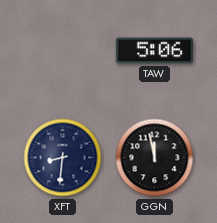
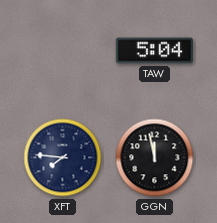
TAW: 5:06 -> 5:04
XFT: 8:31 -> 7:46
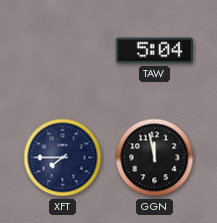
XFT: 7:46 -> 7:45
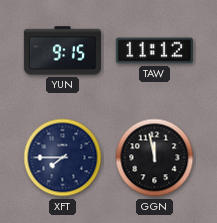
YUN: none -> 9:15
TAW: 5:04 -> 11:12
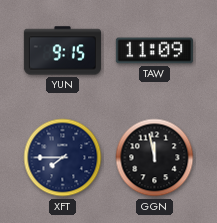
TAW: 11:12 -> 11:09
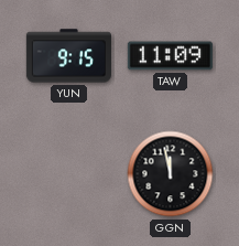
XFT: 7:45 -> none
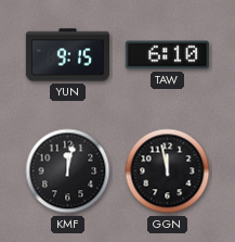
TAW: 11:09 -> 6:10
KMF: none -> 12:02
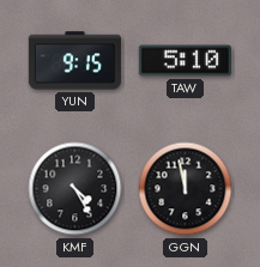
TAW: 6:10 -> 5:10
KMF: 12:02 -> 4:25
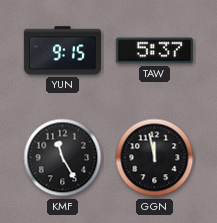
TAW: 5:10 -> 5:37
KMF: 4:25 -> 11:25
